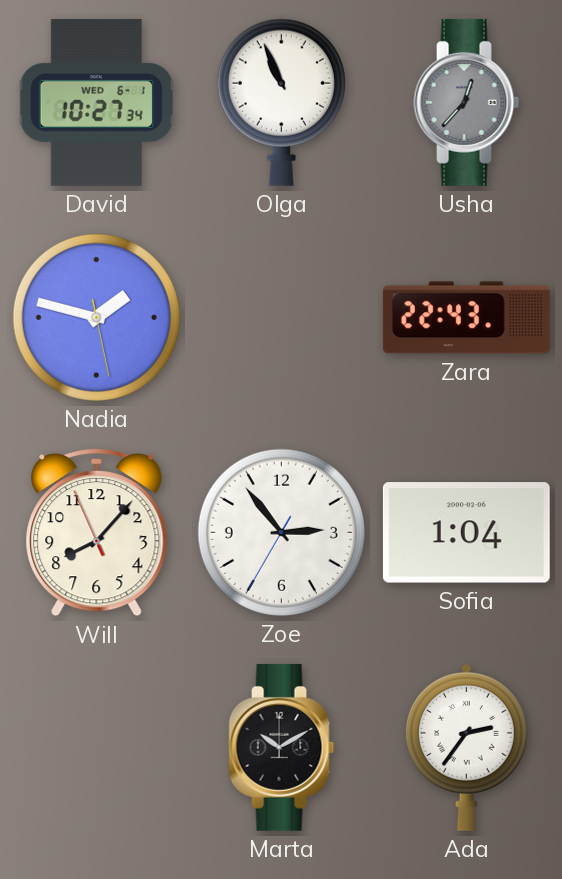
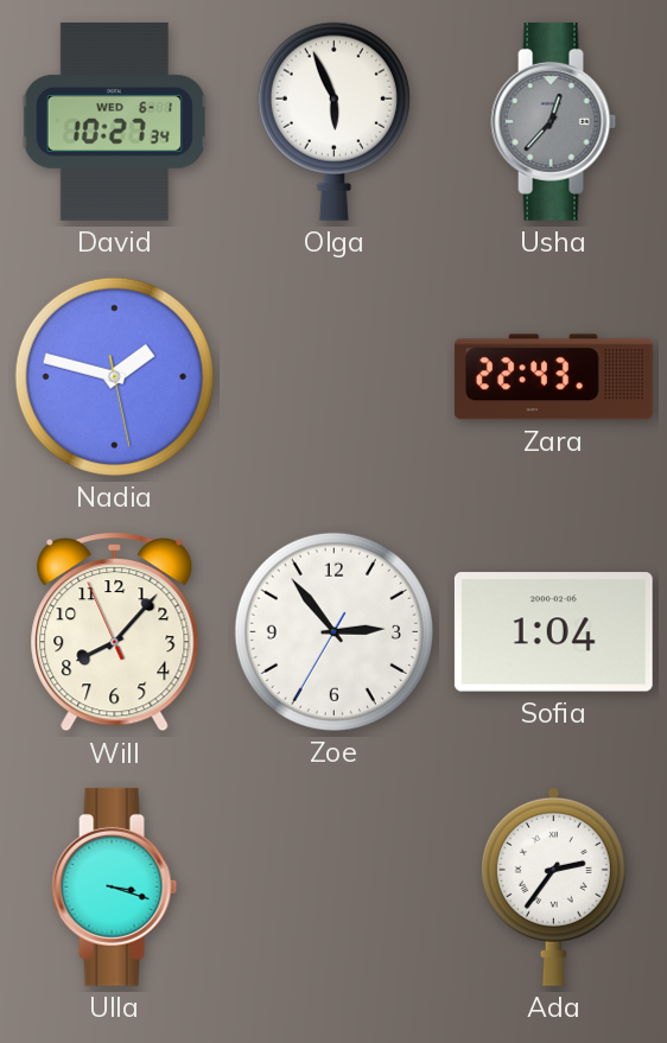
Olga: 10:56 -> 5:56
Ulla: none -> 3:18
Marta: 10:10 -> none
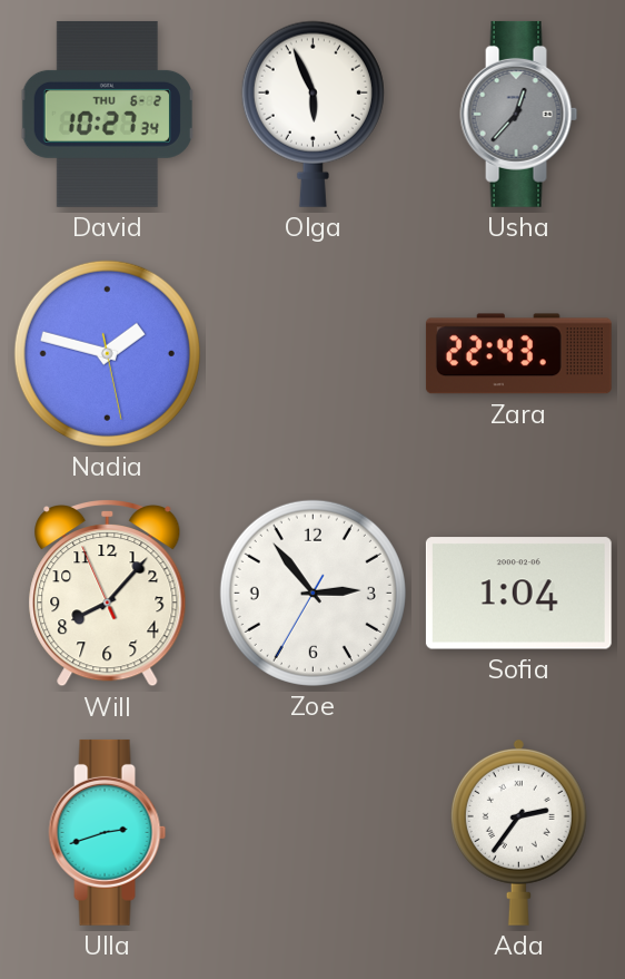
David date: WED 6-1 -> THU 6-2
Ulla: 3:18 -> 2:42
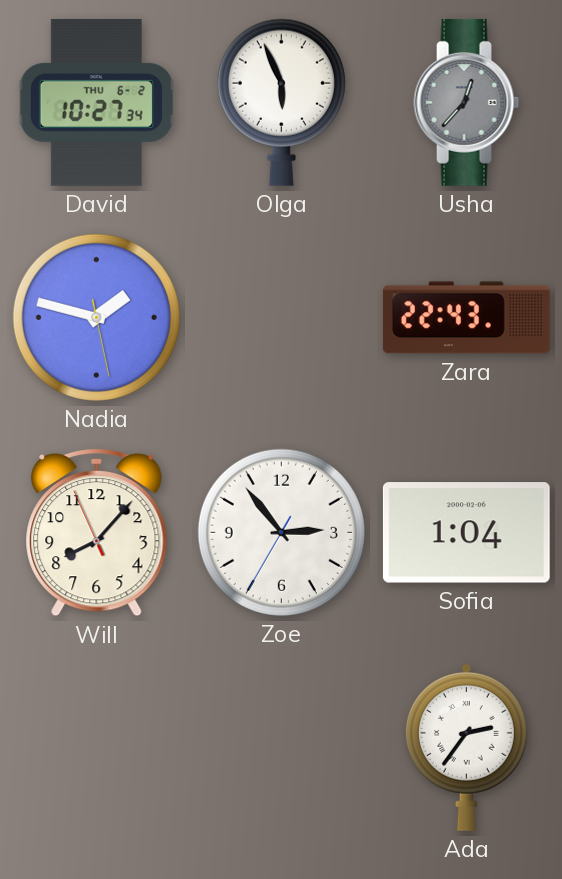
Ulla: 2:42 -> none
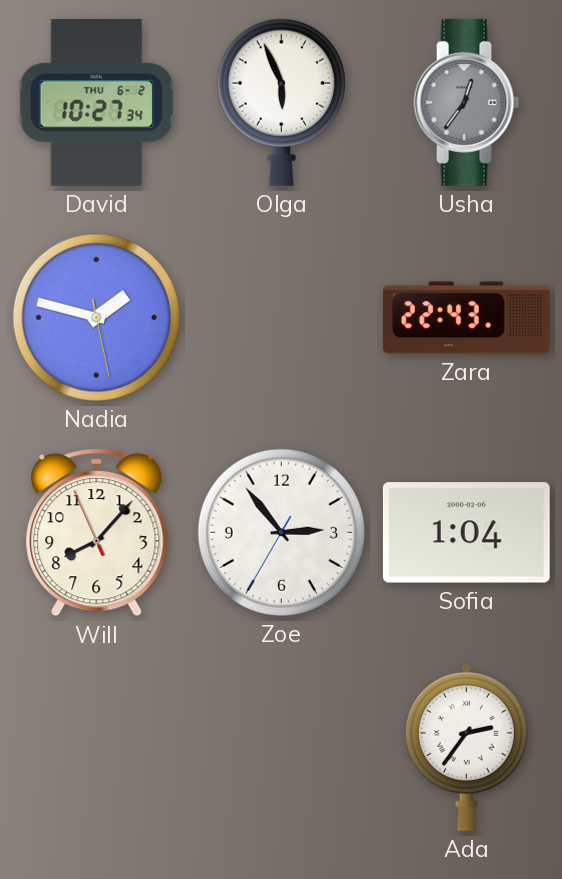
Usha: 12:37 -> 12:36
